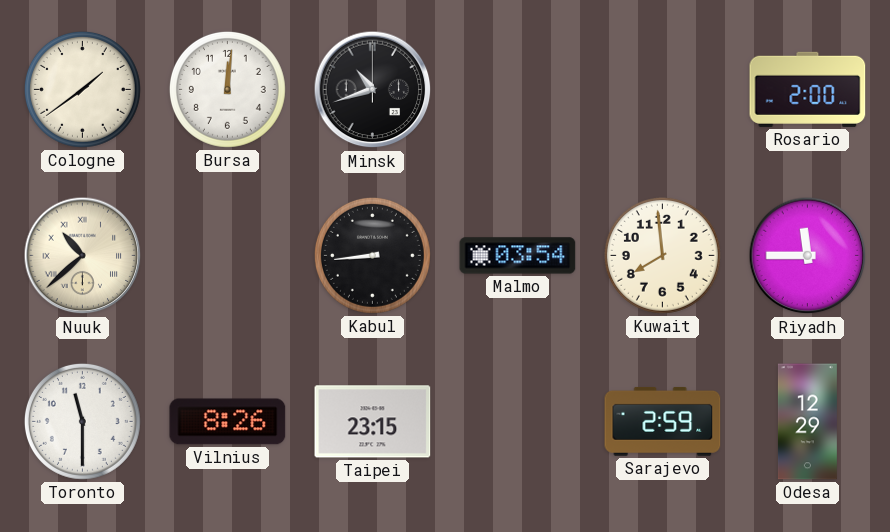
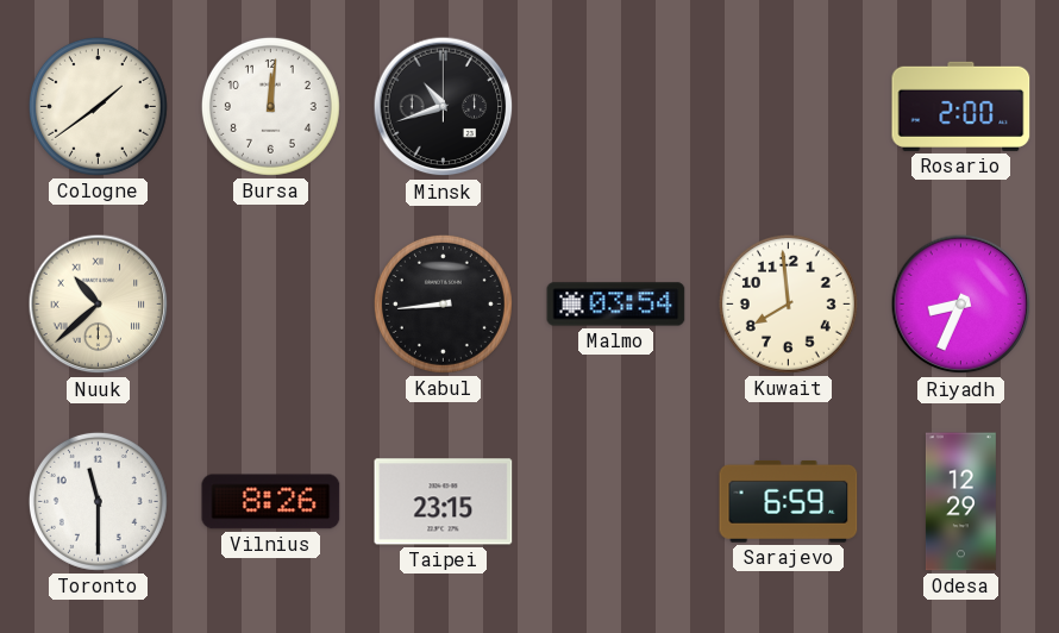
Riyadh: 11:45 -> 8:34
Sarajevo: 2:59 -> 6:59
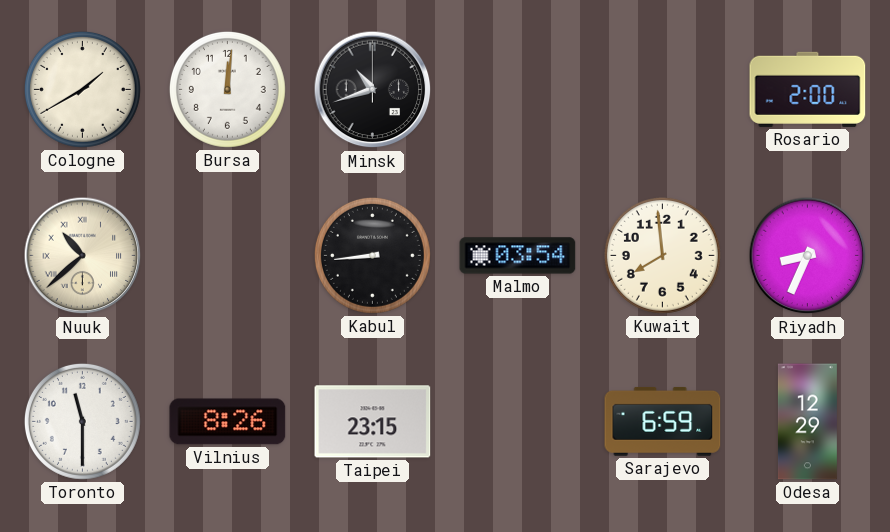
Cologne: 1:39 -> 1:40
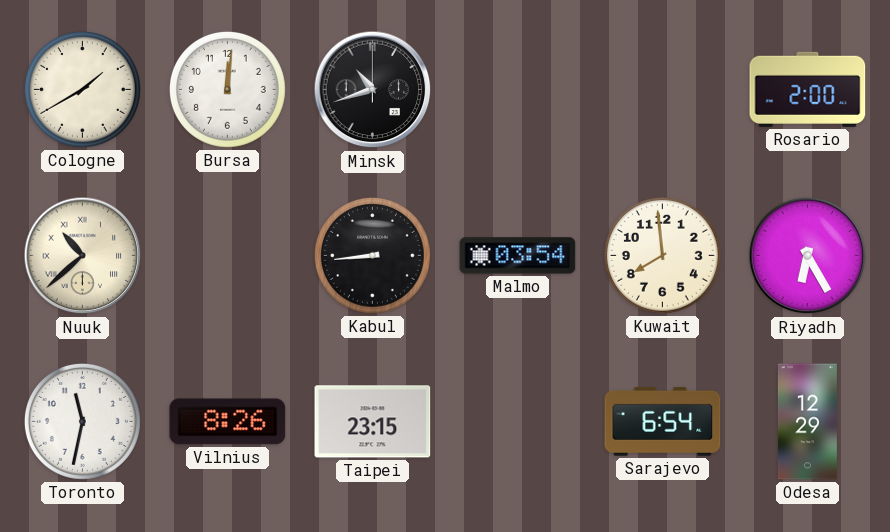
Riyadh: 8:34 -> 6:25
Toronto: 11:30 -> 11:32
Sarajevo: 6:59 -> 6:54
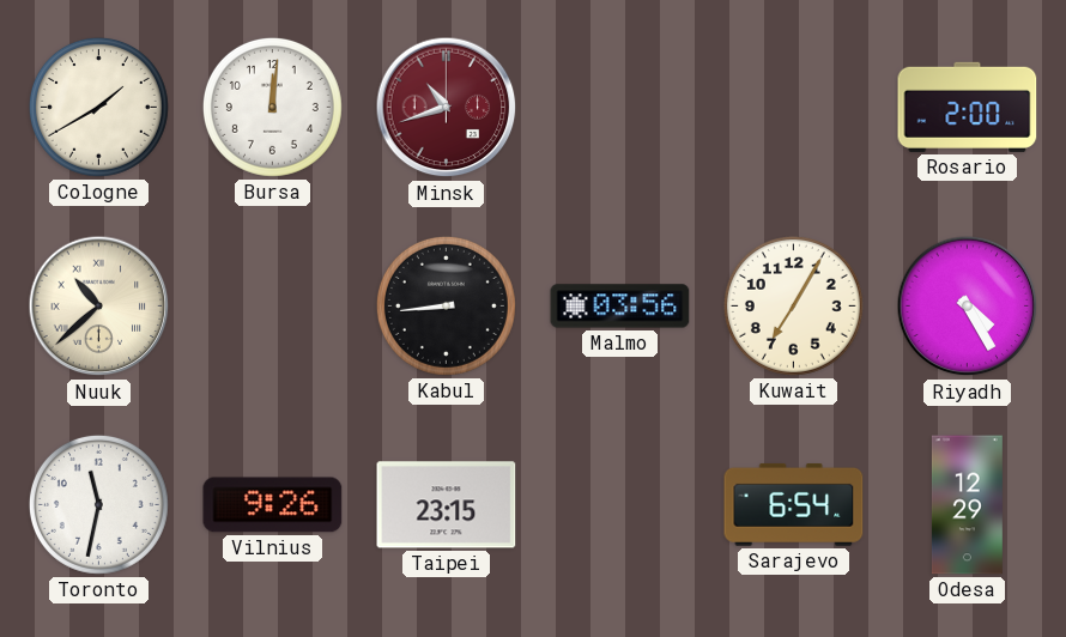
Minsk dial: black -> burgundy
Malmo: 03:54 -> 03:56
Kuwait: 7:59 -> 7:05
Riyadh: 6:25 -> 4:25
Vilnius: 8:26 -> 9:26
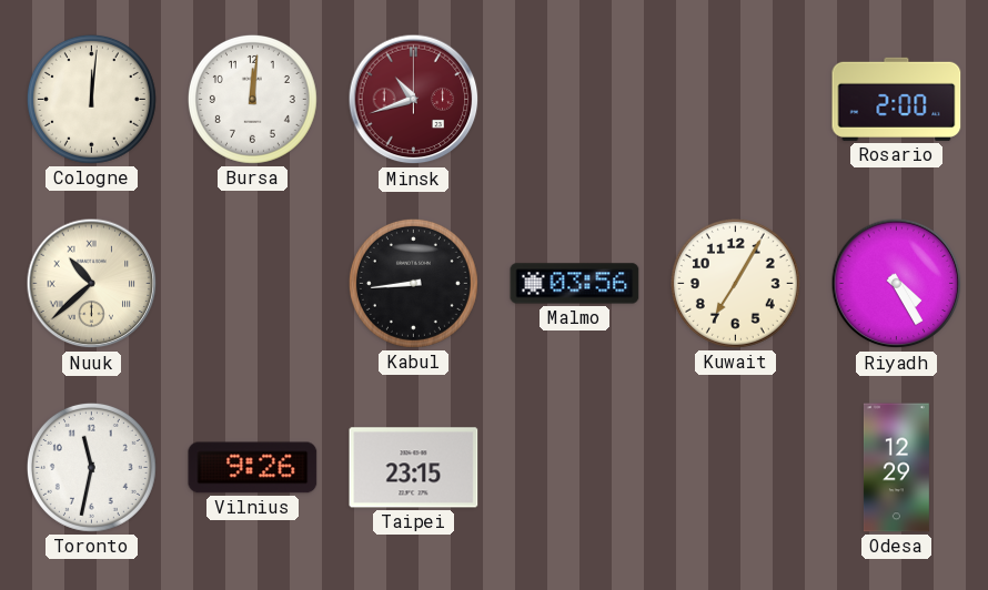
Cologne: 1:40 -> 12:01
Sarajevo: 6:54 -> none
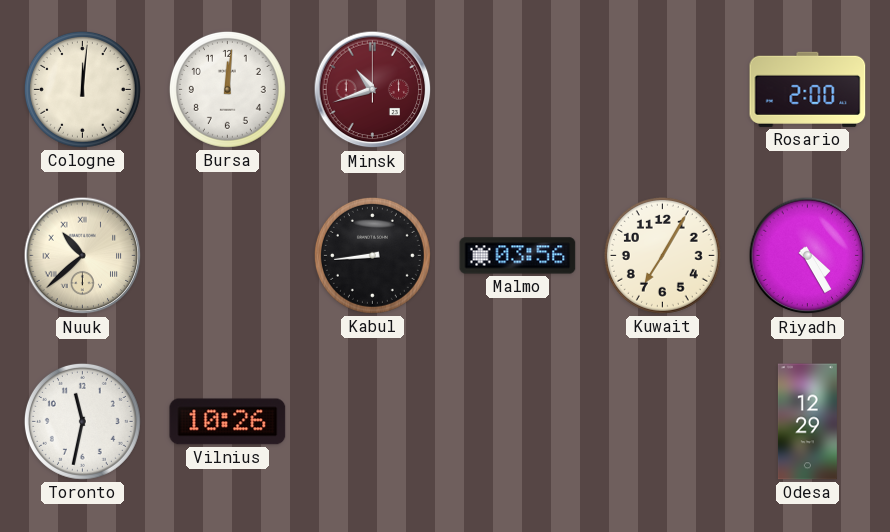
Vilnius: 9:26 -> 10:26
Taipei: 23:15 -> none
